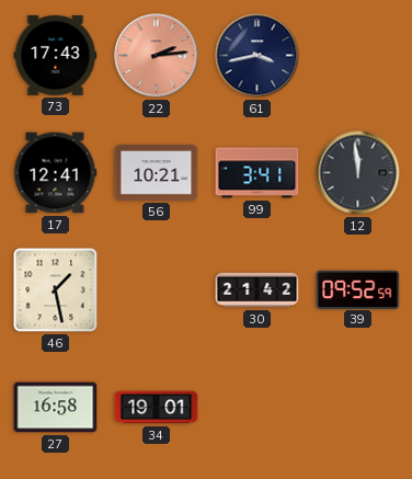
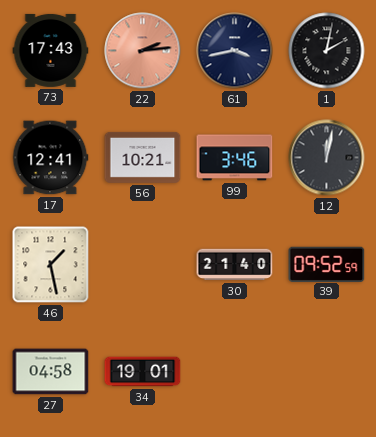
1: none -> 2:02
99: 3:41 -> 3:46
12: 11:59 -> 12:02
30: 21:42 -> 21:40
27: 16:58 -> 04:58
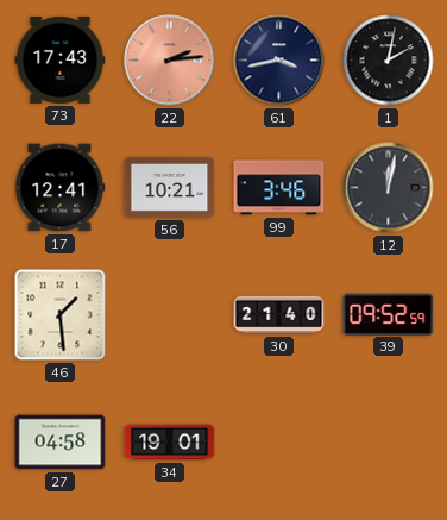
46: 1:28 -> 1:29
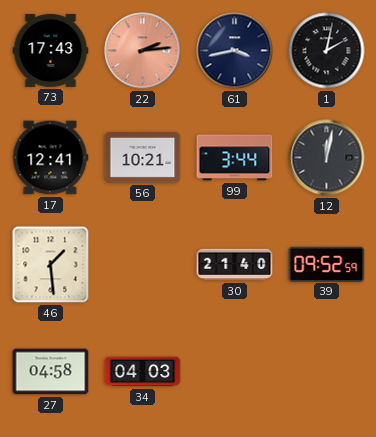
99: 3:46 -> 3:44
34: 19:01 -> 04:03
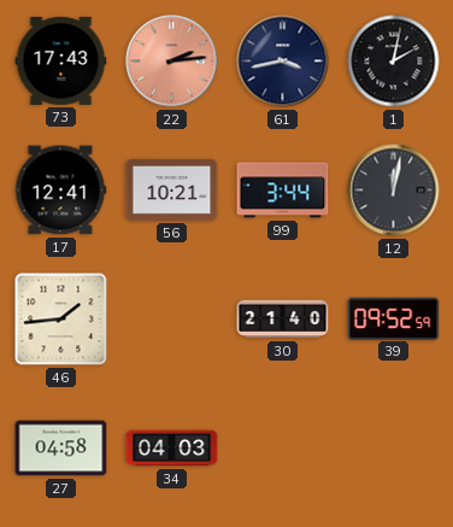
46: 1:29 -> 1:44
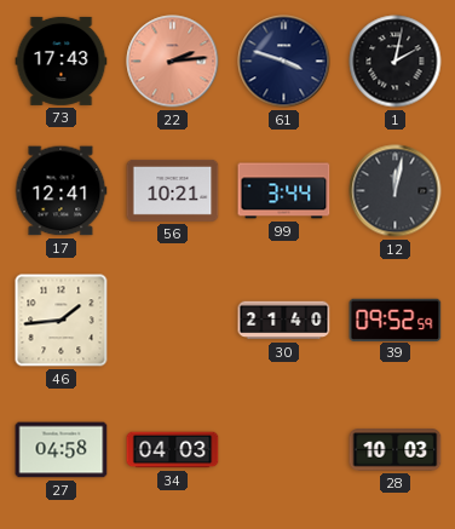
61: 3:43 -> 3:48
28: none -> 10:03
